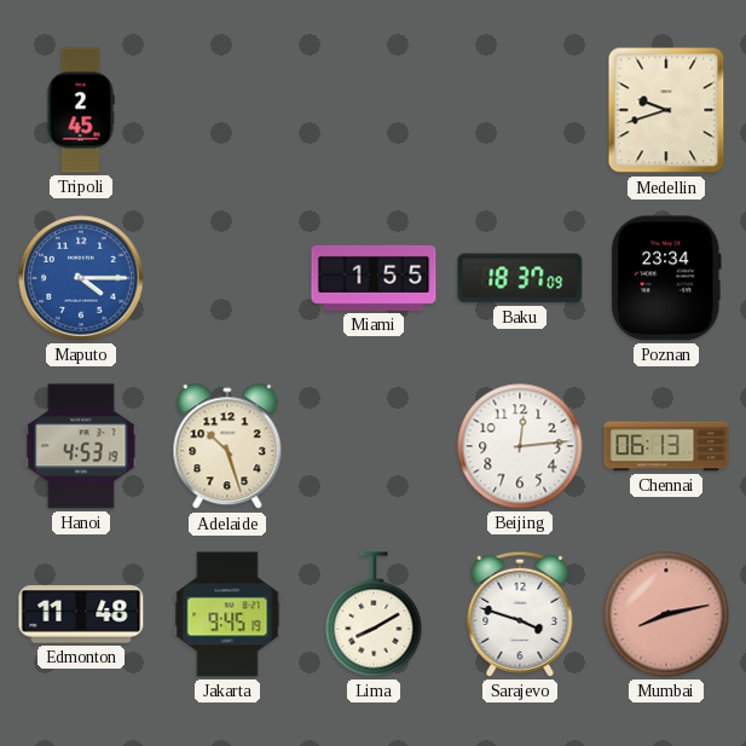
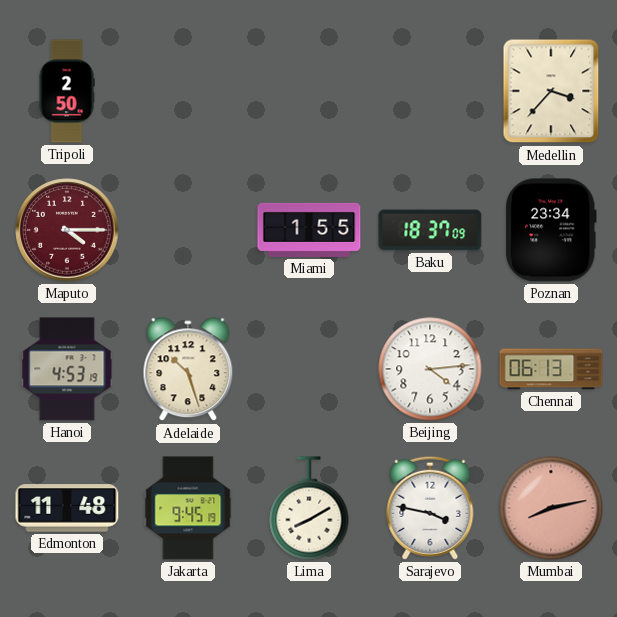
Tripoli: 2:45 -> 2:50
Medellin: 9:42 -> 3:37
Maputo dial: blue -> burgundy
Beijing: 12:14 -> 4:14
Sarajevo: 3:48 -> 3:47
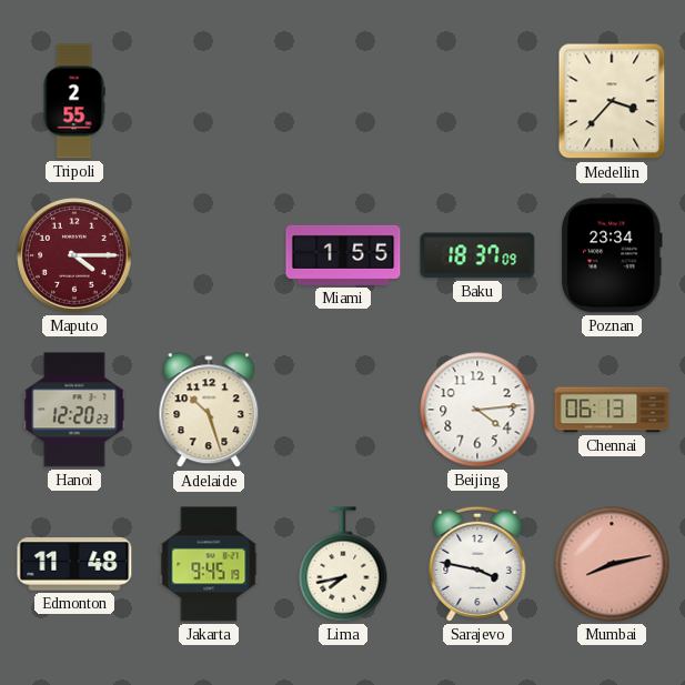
Tripoli: 2:50 -> 2:55
Hanoi: 4:53 -> 12:20
Lima: 8:10 -> 7:43
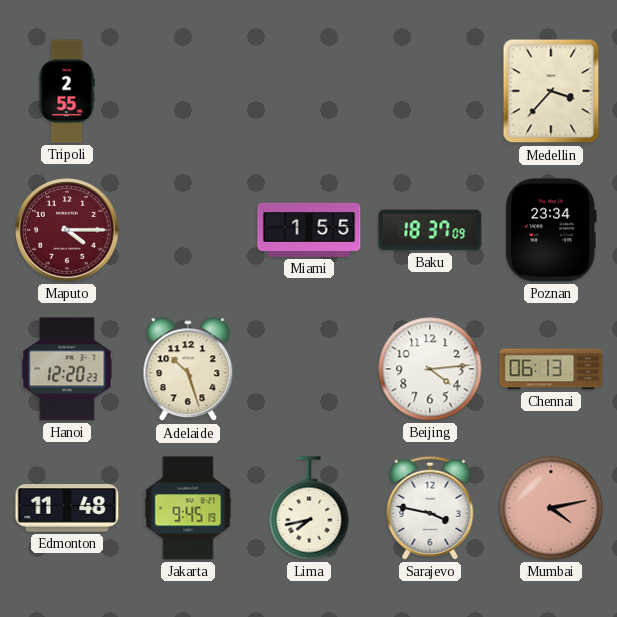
Mumbai: 8:13 -> 4:13
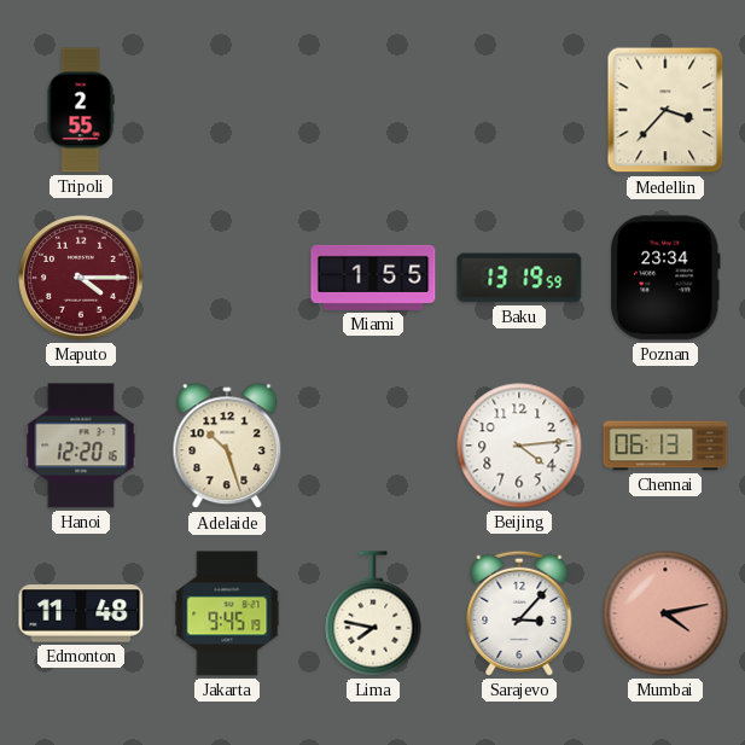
Baku: 18:37 -> 13:19
Hanoi: 12:20:23 -> 12:20:16
Lima: 7:43 -> 7:47
Sarajevo: 3:47 -> 3:07
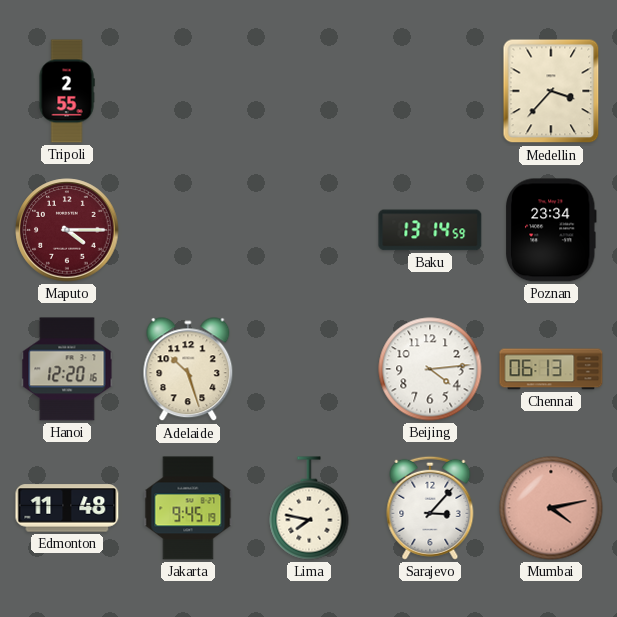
Miami: 1:55 -> none
Baku: 13:19 -> 13:14
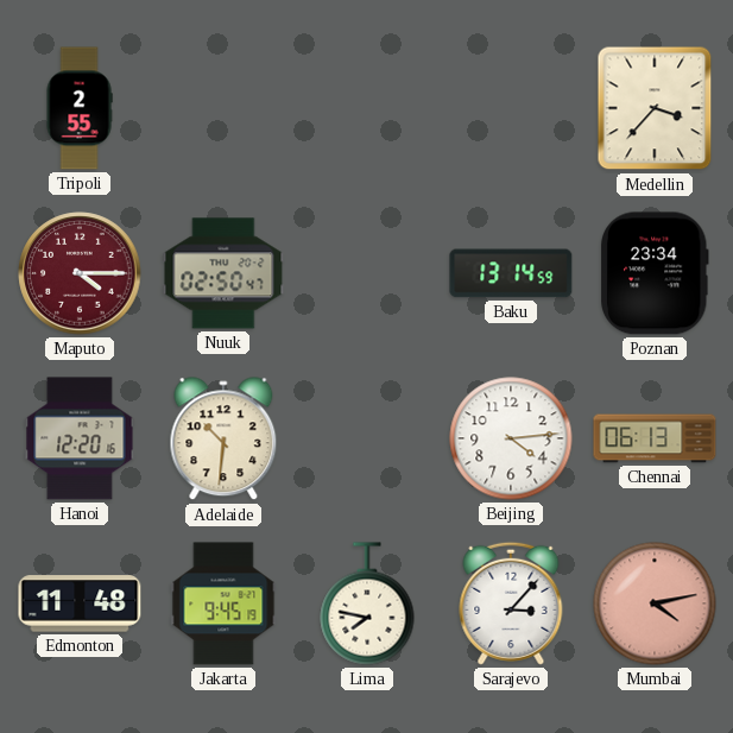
Nuuk: none -> 02:50
Adelaide: 10:27 -> 10:31
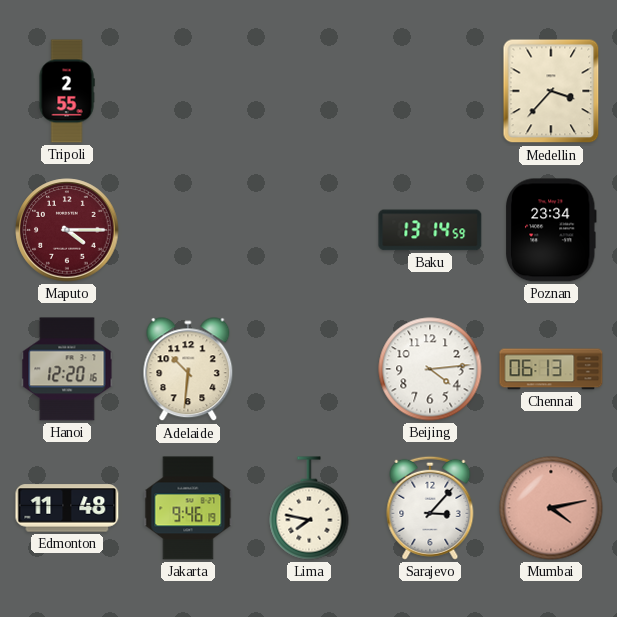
Nuuk: 02:50 -> none
Jakarta: 9:45 -> 9:46
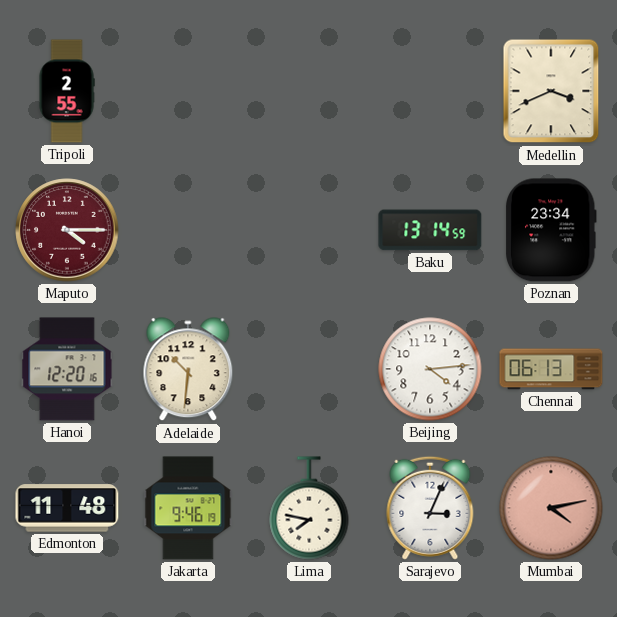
Medellin: 3:37 -> 3:41
Sarajevo: 3:07 -> 3:04
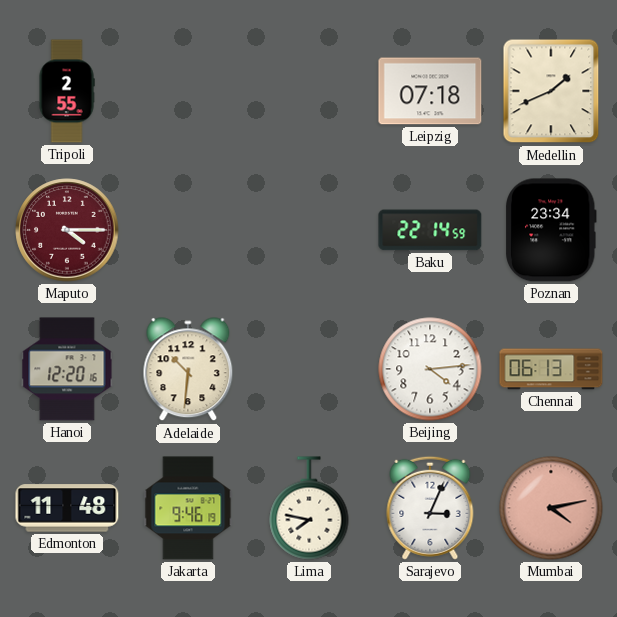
Leipzig: none -> 07:18
Medellin: 3:41 -> 1:41
Baku: 13:14 -> 22:14
